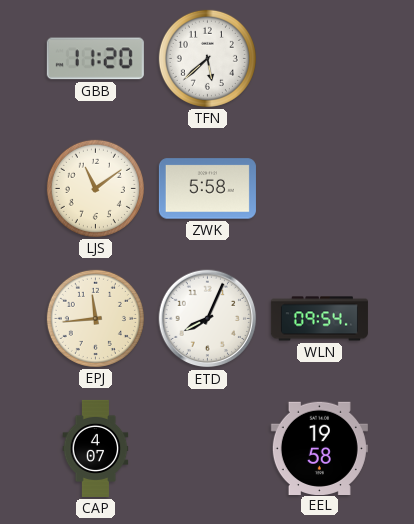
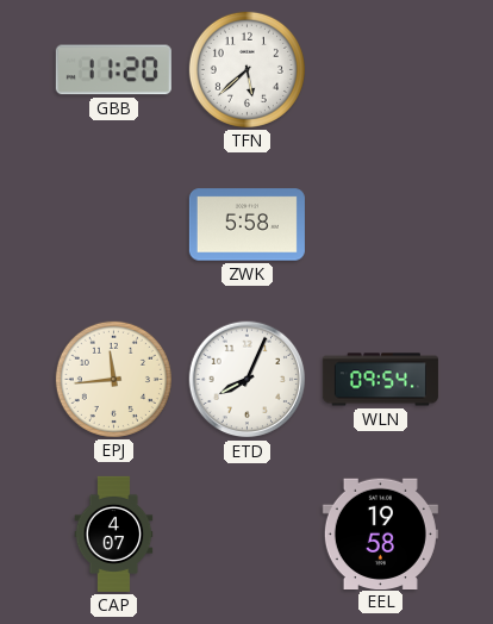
LJS: 11:09 -> none
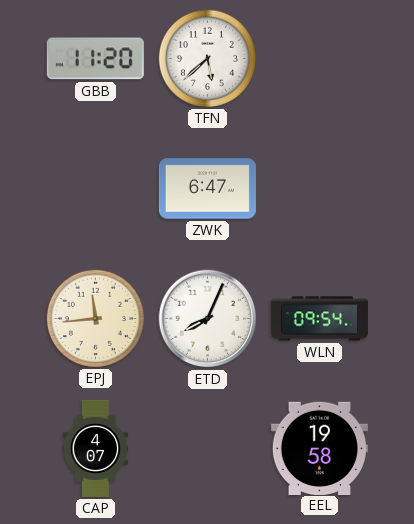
ZWK: 5:58 -> 6:47
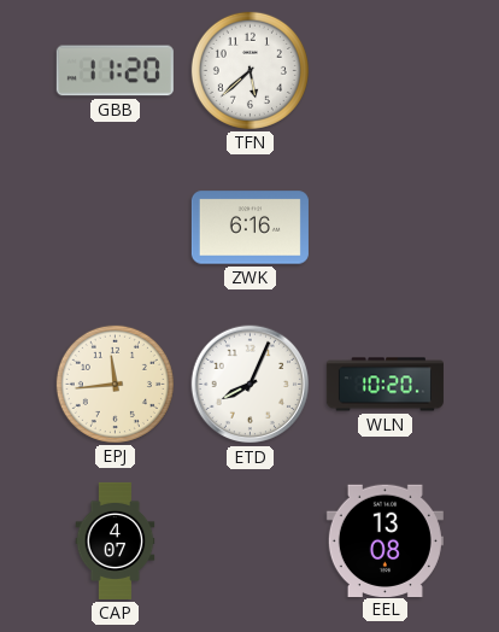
ZWK: 6:47 -> 6:16
WLN: 09:54 -> 10:20
EEL: 19:58 -> 13:08
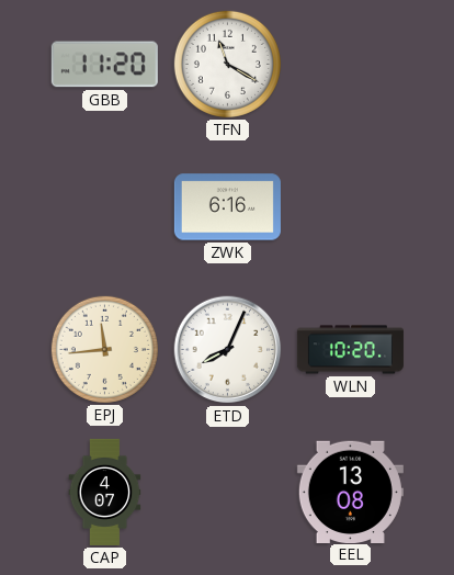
TFN: 5:38 -> 11:20
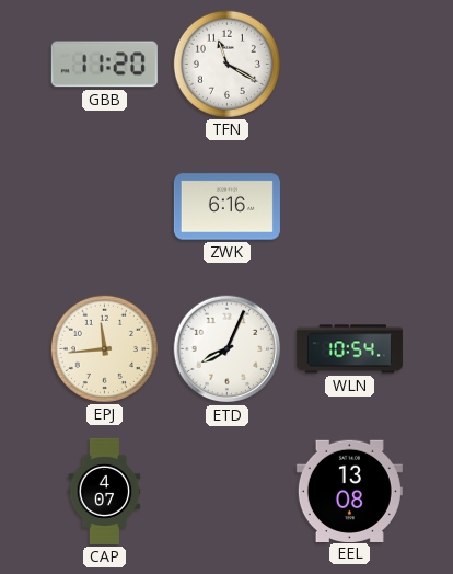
WLN: 10:20 -> 10:54
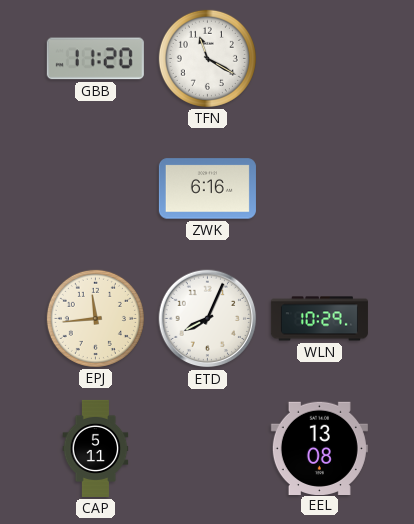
WLN: 10:54 -> 10:29
CAP: 4:07 -> 5:11
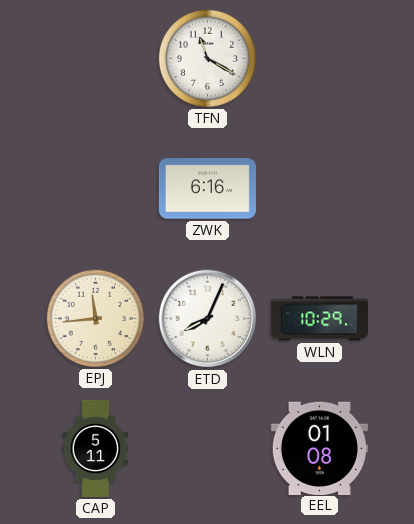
GBB: 11:20 -> none
EEL: 13:08 -> 01:08
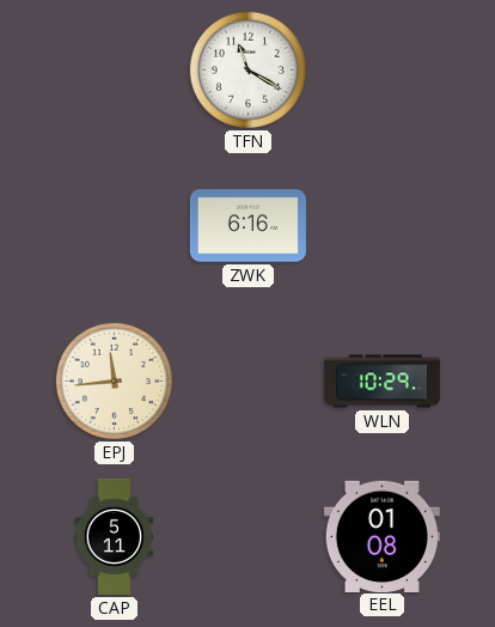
ETD: 8:04 -> none
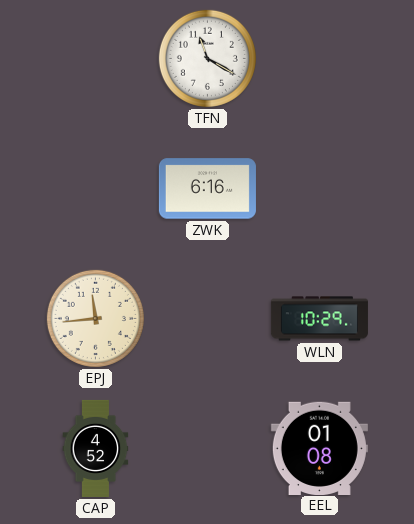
CAP: 5:11 -> 4:52
